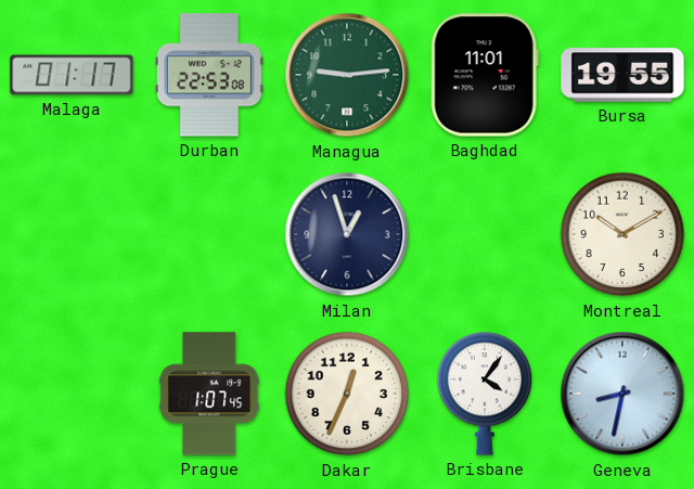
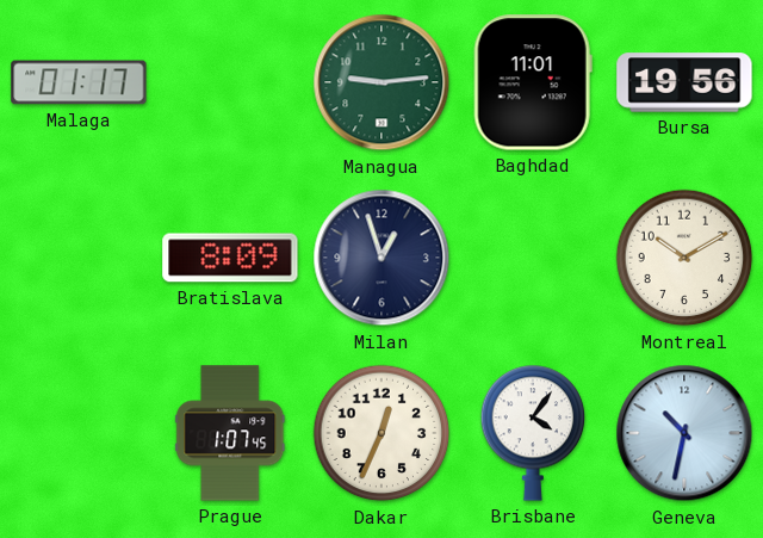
Durban: 22:53 -> none
Bursa: 19:55 -> 19:56
Bratislava: none -> 8:09
Geneva: 8:32 -> 10:32
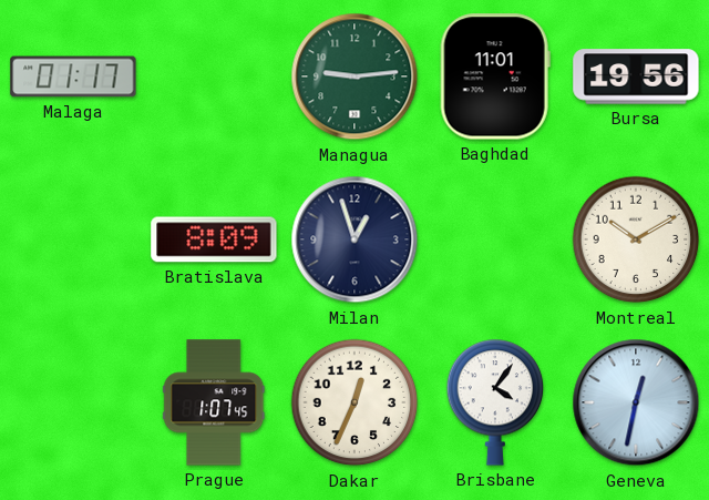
Geneva: 10:32 -> 12:32
